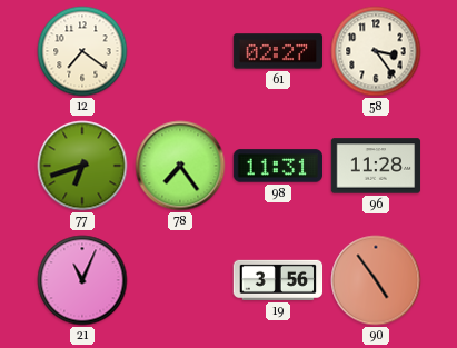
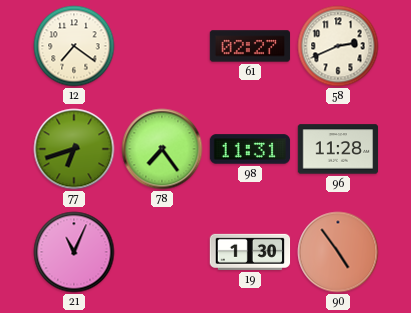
58: 3:24 -> 2:41
19: 3:56 -> 1:30
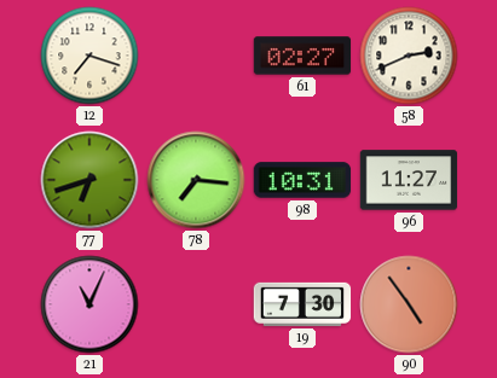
12: 7:21 -> 7:18
78: 7:24 -> 7:16
98: 11:31 -> 10:31
96: 11:28 -> 11:27
19: 1:30 -> 7:30
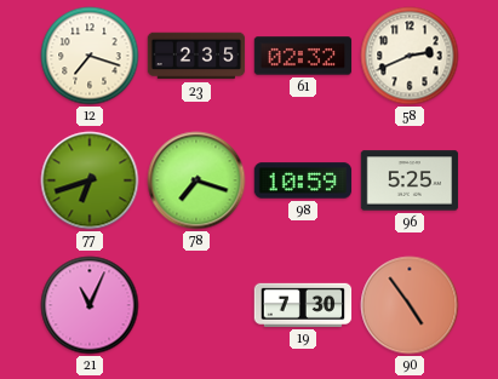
23: none -> 2:35
61: 02:27 -> 02:32
78: 7:16 -> 7:18
98: 10:31 -> 10:59
96: 11:27 -> 5:25
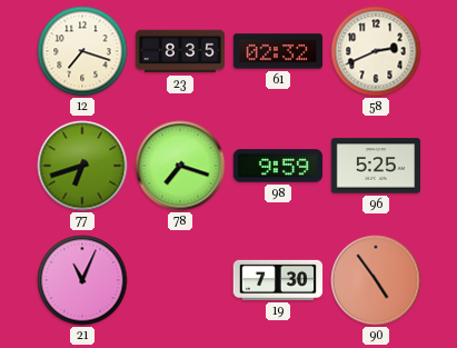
23: 2:35 -> 8:35
98: 10:59 -> 9:59
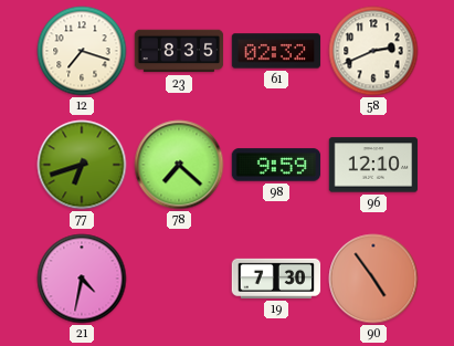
78: 7:18 -> 7:22
96: 5:25 -> 12:10
21: 11:04 -> 4:32
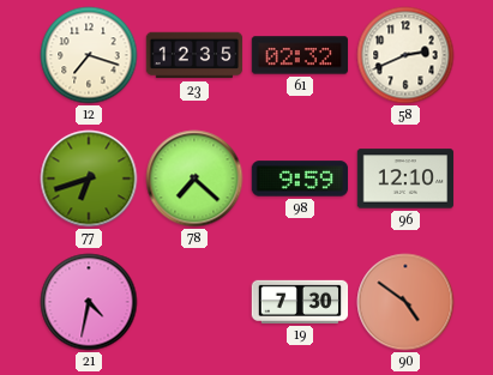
23: 8:35 -> 12:35
90: 4:54 -> 4:51
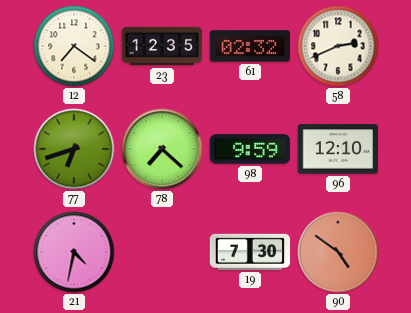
12: 7:18 -> 7:21
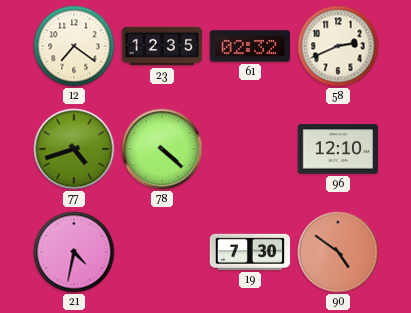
77: 6:42 -> 4:42
78: 7:22 -> 4:22
98: 9:59 -> none
